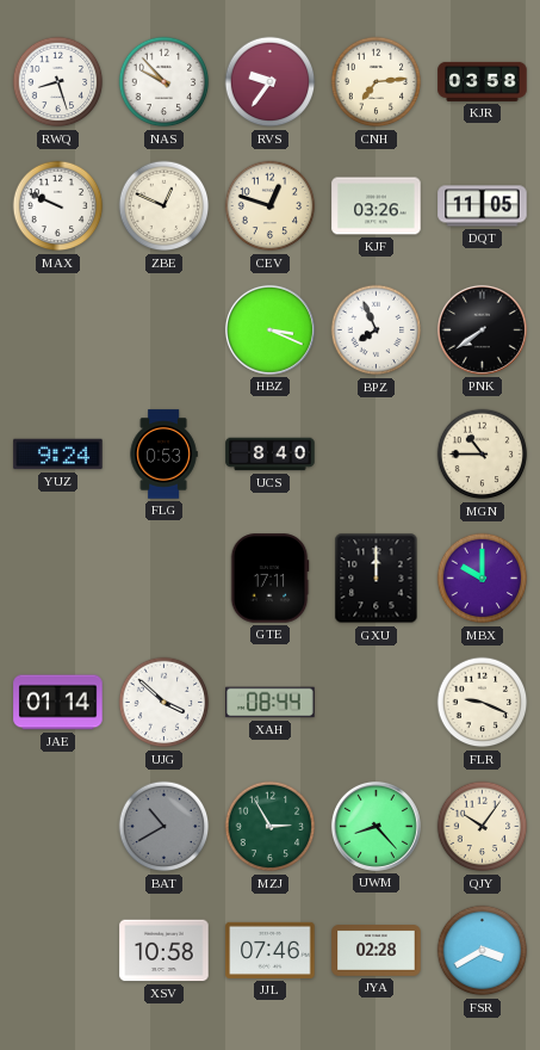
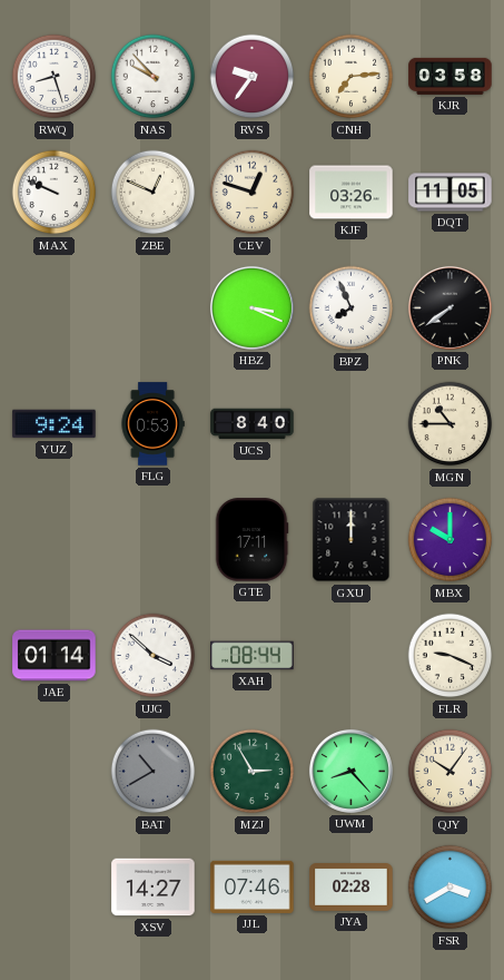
XSV: 10:58 -> 14:27
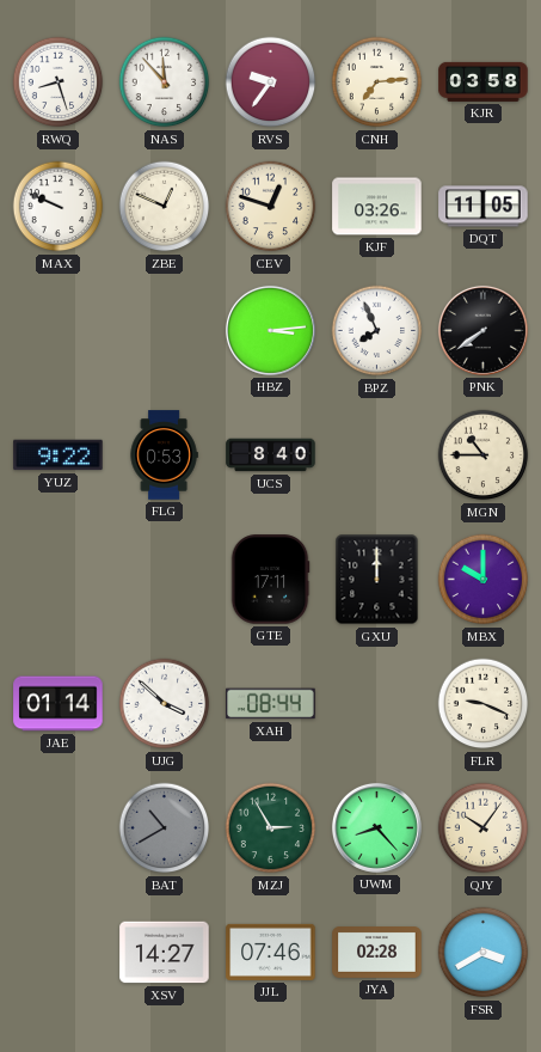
NAS: 9:53 -> 11:53
HBZ: 3:19 -> 3:14
YUZ: 9:24 -> 9:22
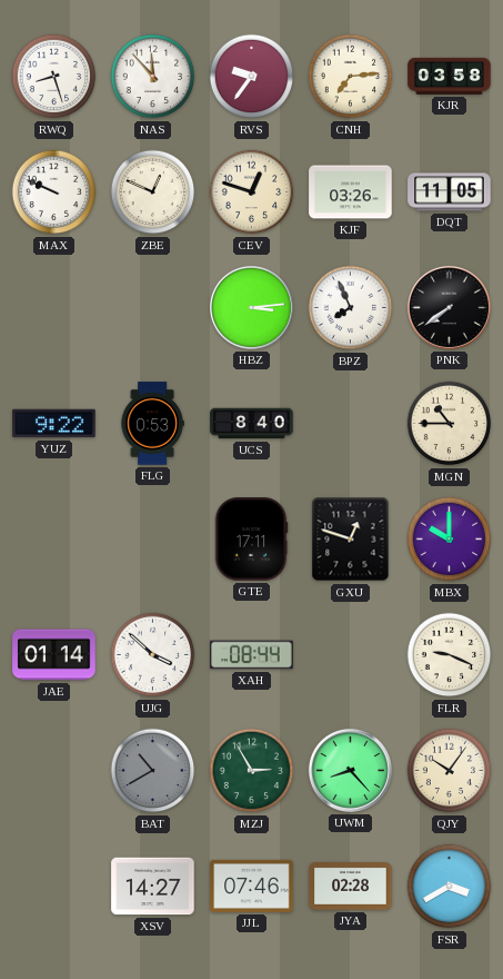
GXU: 12:00 -> 12:48
